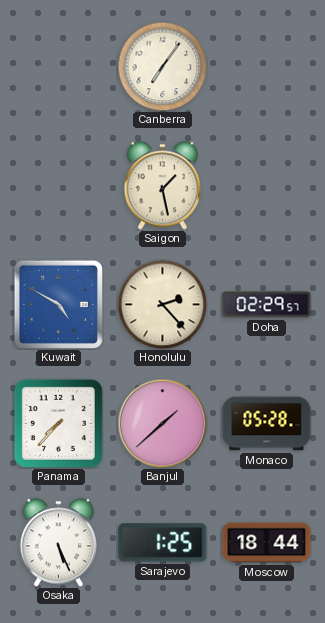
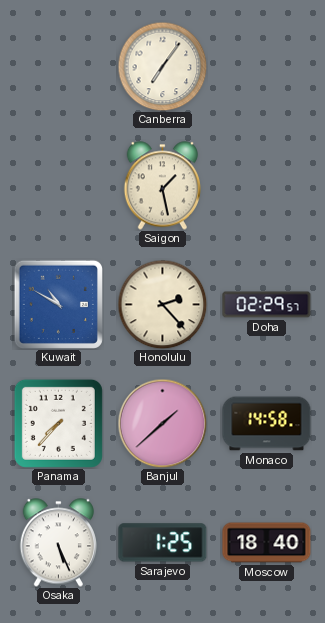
Kuwait: 4:50 -> 10:50
Monaco: 05:28 -> 14:58
Moscow: 18:44 -> 18:40
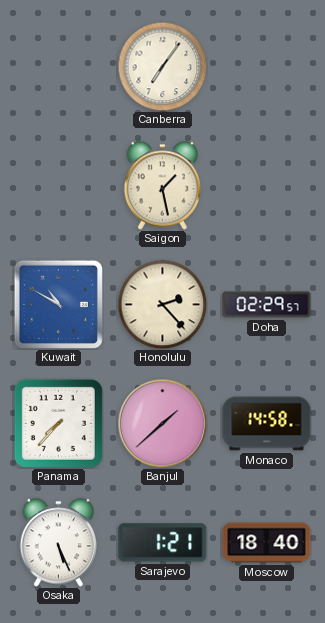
Sarajevo: 1:25 -> 1:21
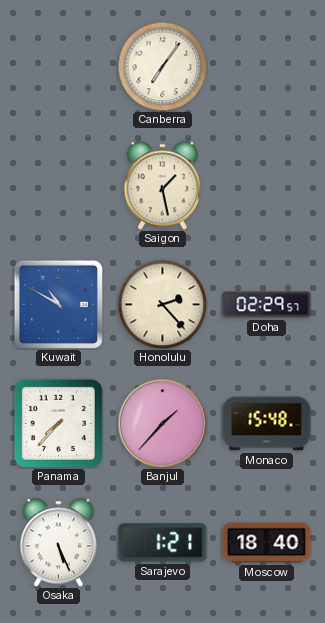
Banjul: 1:38 -> 1:37
Monaco: 14:58 -> 15:48
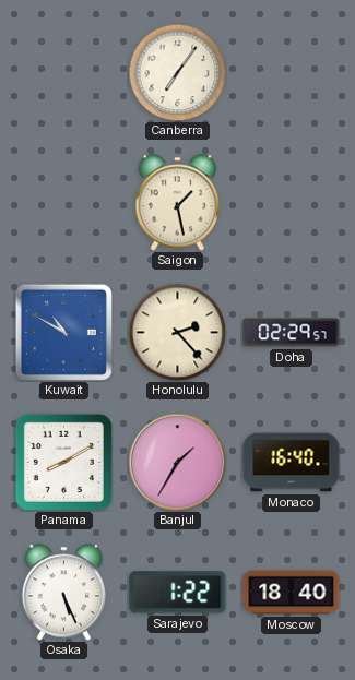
Panama: 7:37 -> 8:10
Banjul: 1:37 -> 1:35
Monaco: 15:48 -> 16:40
Sarajevo: 1:21 -> 1:22
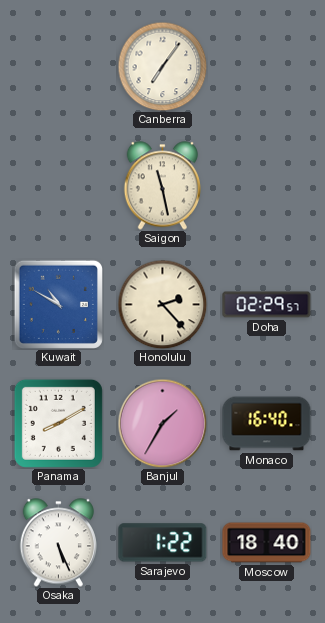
Saigon: 1:28 -> 11:28
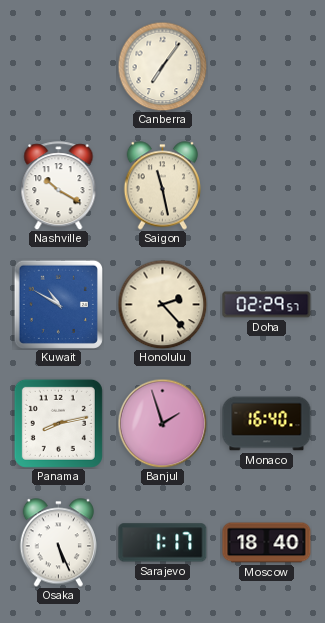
Nashville: none -> 10:20
Panama: 8:10 -> 8:13
Banjul: 1:35 -> 1:57
Sarajevo: 1:22 -> 1:17
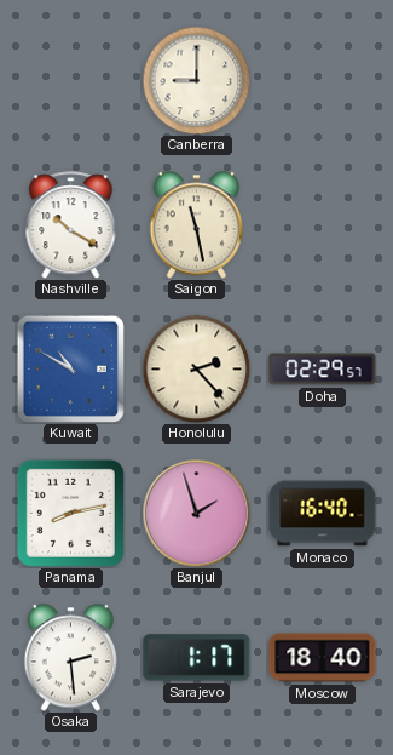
Canberra: 7:06 -> 9:00
Osaka: 5:26 -> 2:29
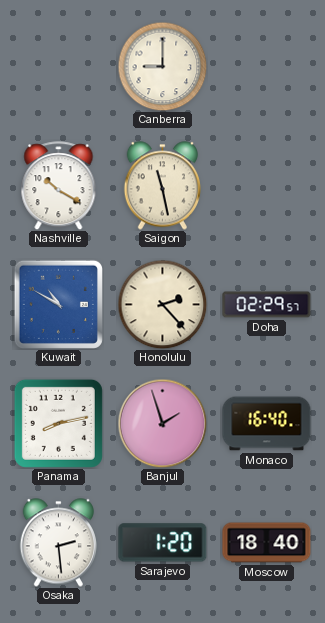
Sarajevo: 1:17 -> 1:20
